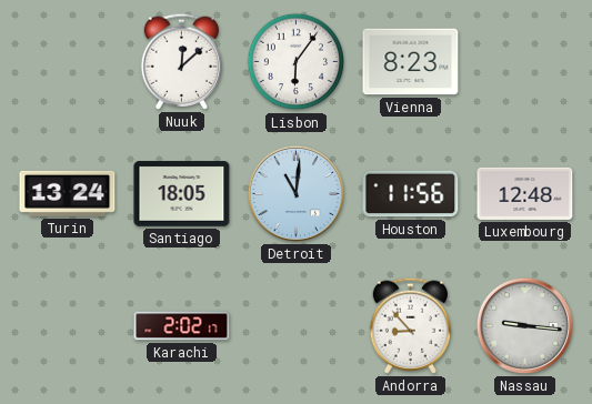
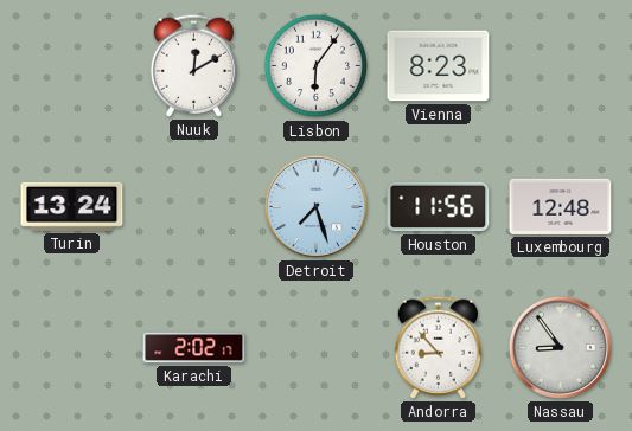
Nuuk: 12:08 -> 12:10
Santiago: 18:05 -> none
Detroit: 11:01 -> 7:27
Nassau: 9:16 -> 8:54
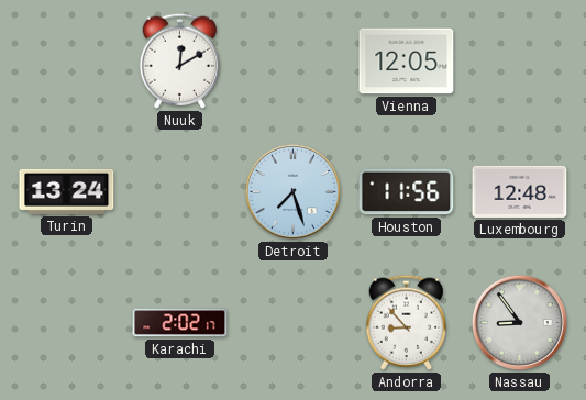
Lisbon: 6:06 -> none
Vienna: 8:23 -> 12:05
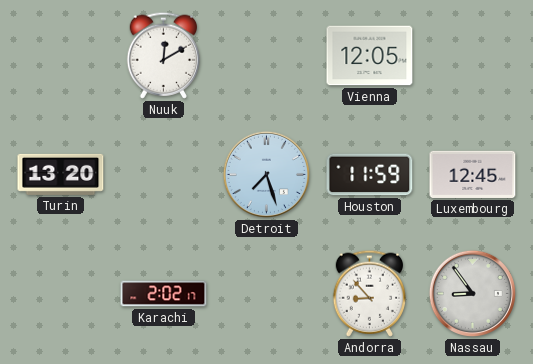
Turin: 13:24 -> 13:20
Houston: 11:56 -> 11:59
Luxembourg: 12:48 -> 12:45
